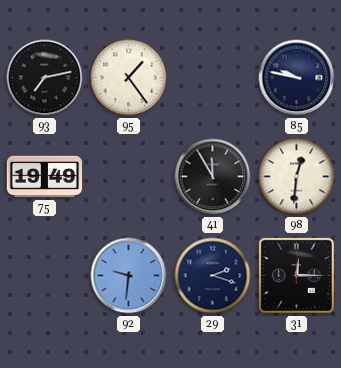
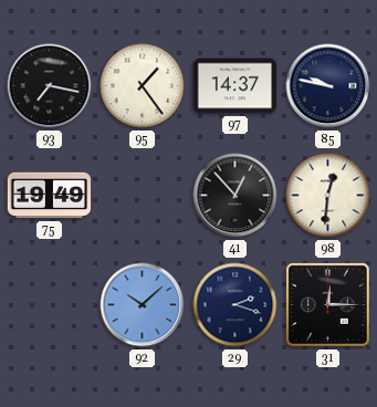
93: 7:13 -> 7:17
97: none -> 14:37
41: 11:55 -> 12:53
92: 9:31 -> 10:08
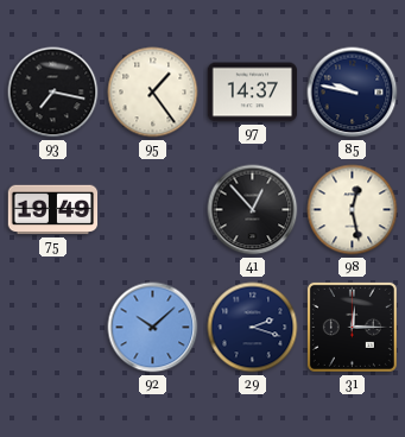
98: 12:31 -> 12:28
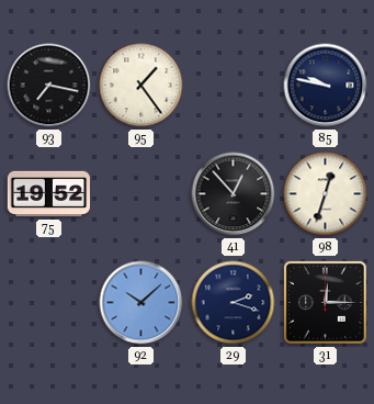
97: 14:37 -> none
75: 19:49 -> 19:52
98: 12:28 -> 12:33
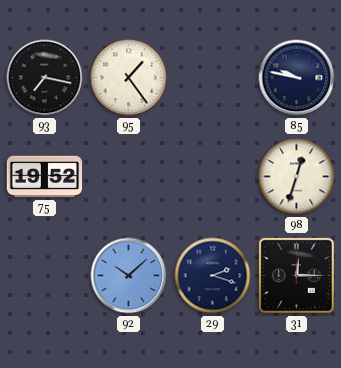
41: 12:53 -> none
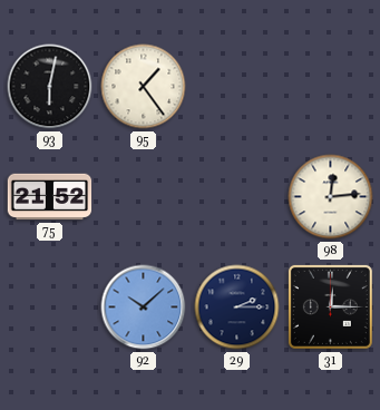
93: 7:17 -> 6:02
85: 9:47 -> none
75: 19:52 -> 21:52
98: 12:33 -> 12:14
29: 2:18 -> 2:15
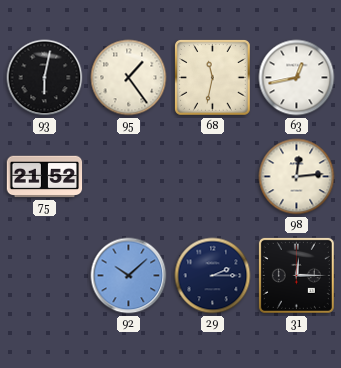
68: none -> 11:32
63: none -> 12:43
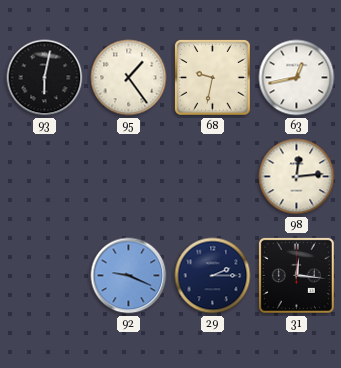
68: 11:32 -> 9:32
75: 21:52 -> none
92: 10:08 -> 9:19
31: 12:15 -> 12:16
